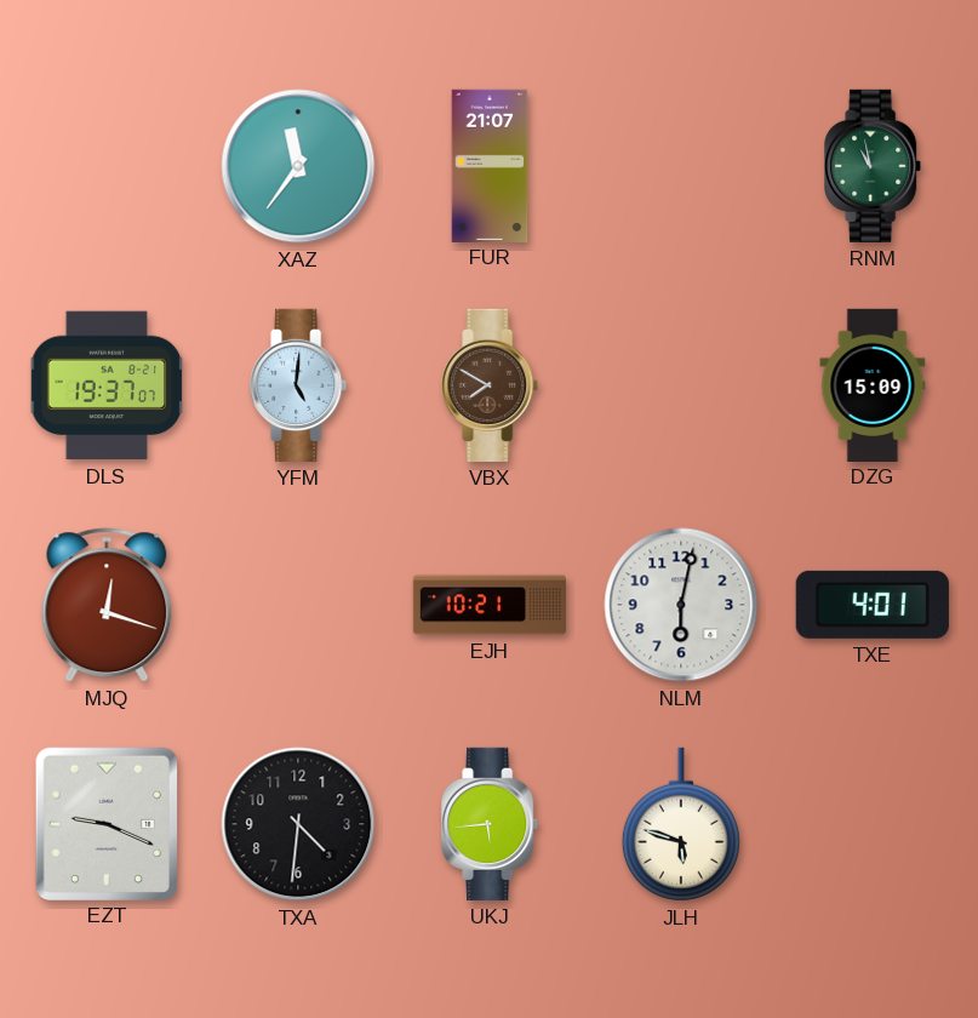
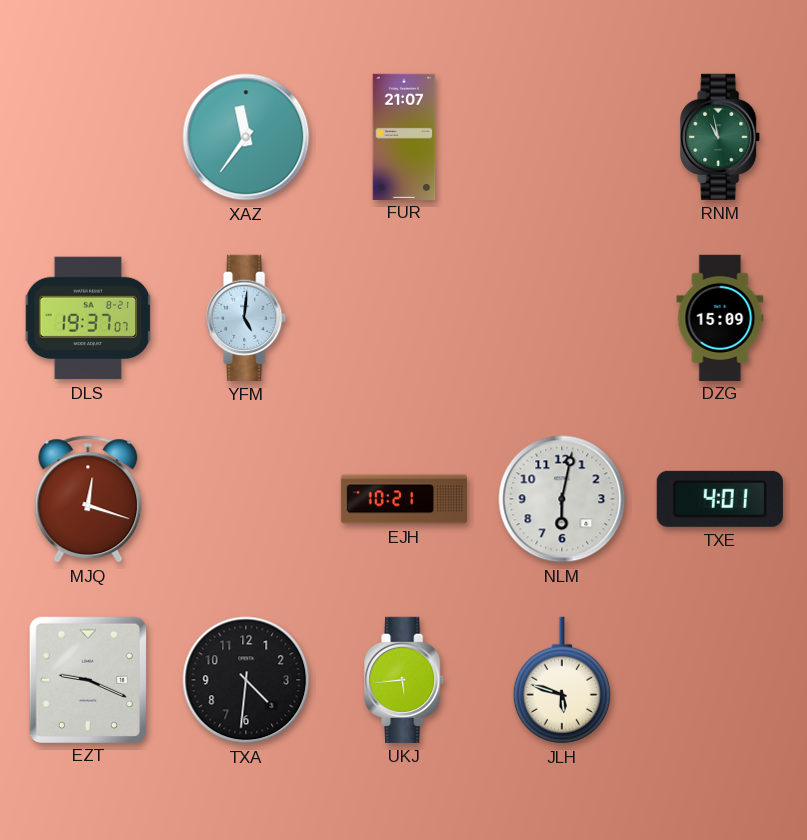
VBX: 7:50 -> none
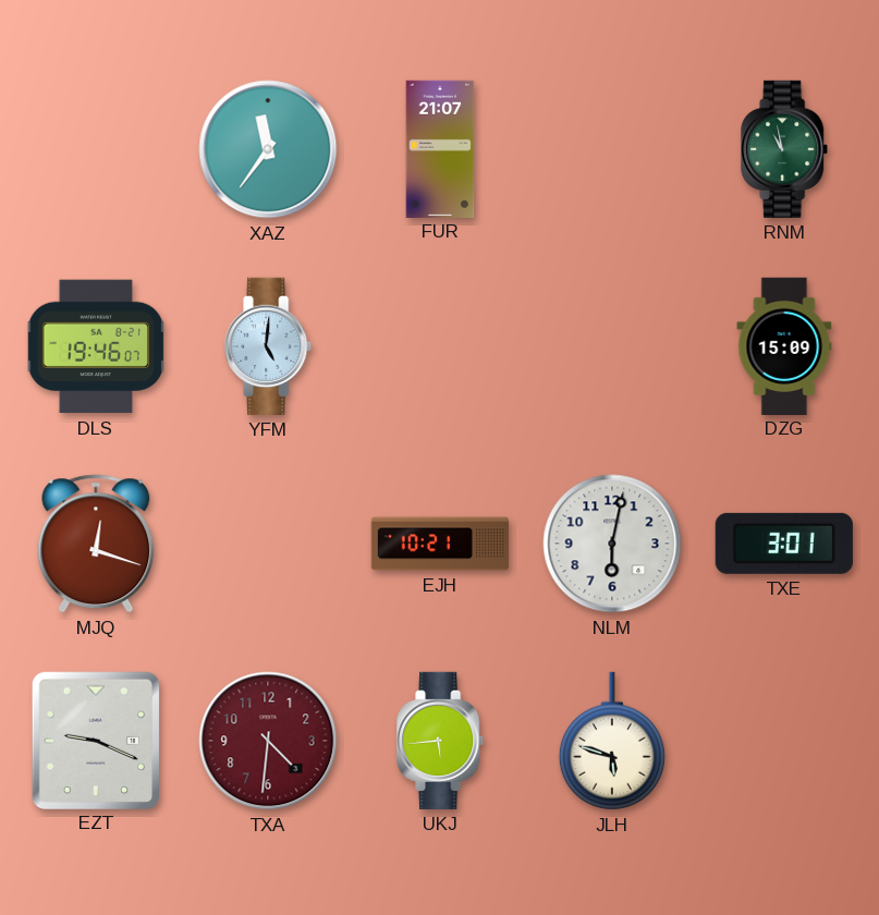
DLS: 19:37 -> 19:46
TXE: 4:01 -> 3:01
TXA dial: black -> burgundy
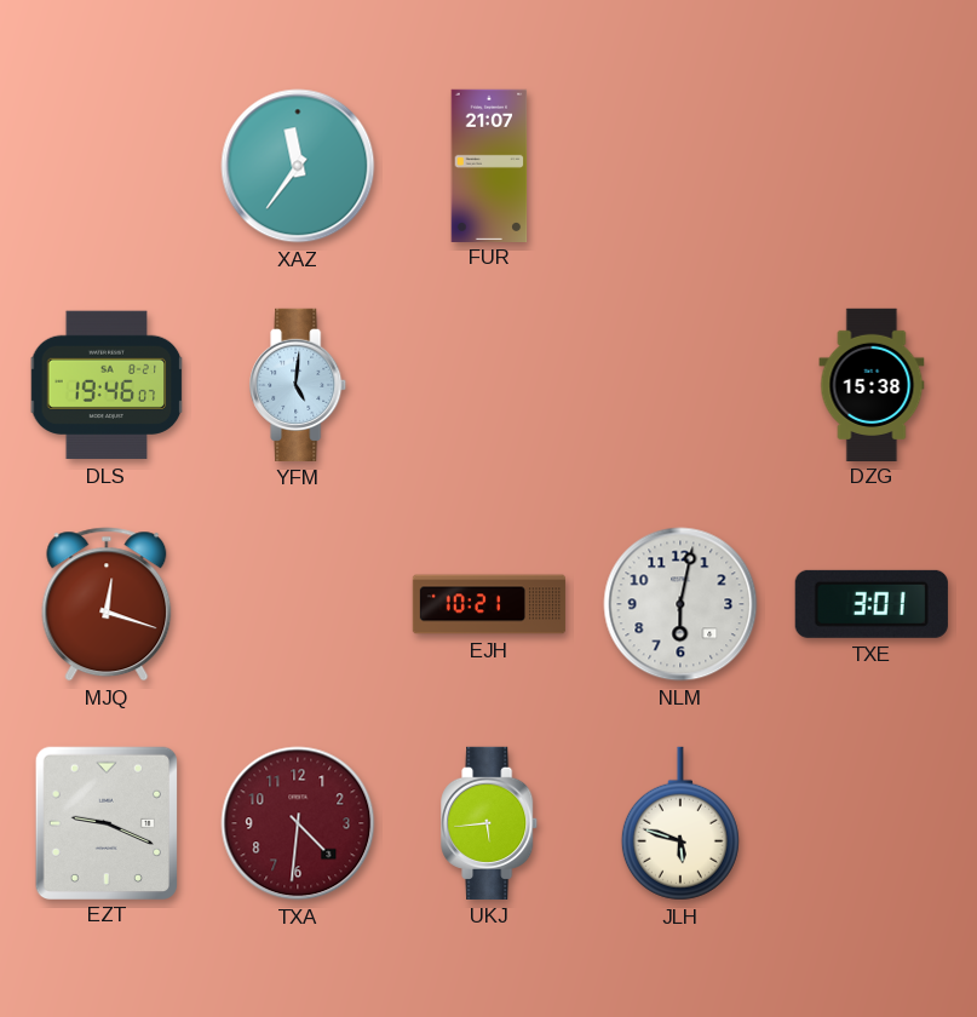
RNM: 10:58 -> none
DZG: 15:09 -> 15:38
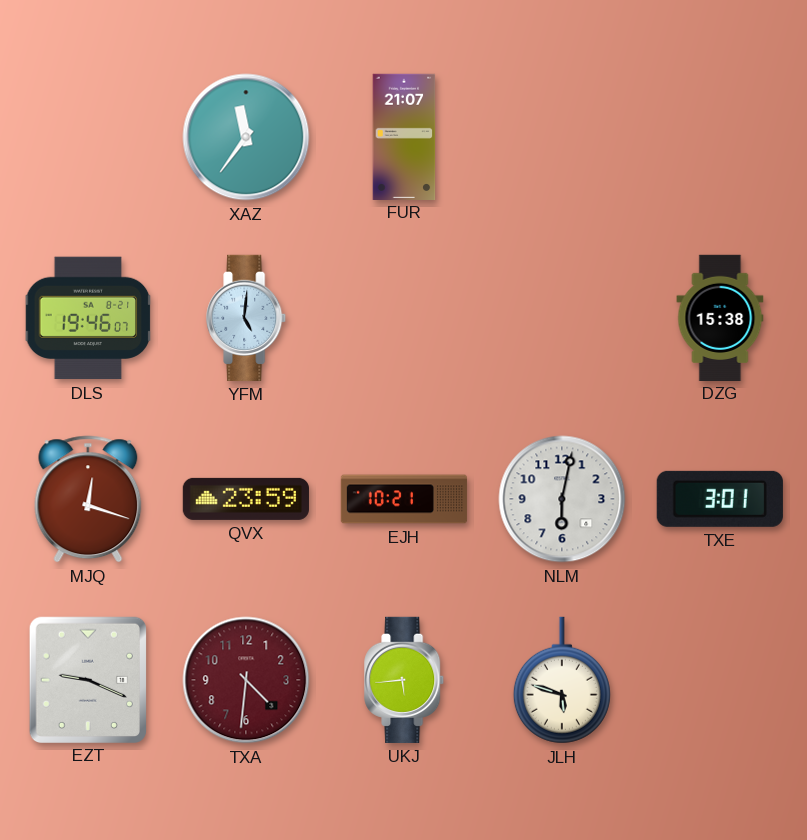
QVX: none -> 23:59
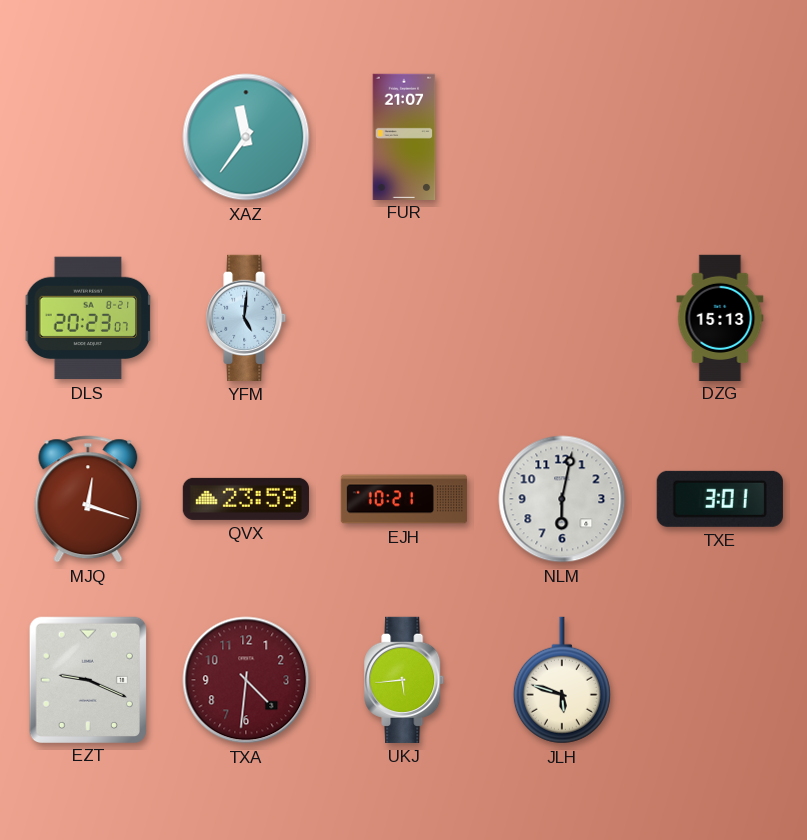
DLS: 19:46 -> 20:23
DZG: 15:38 -> 15:13
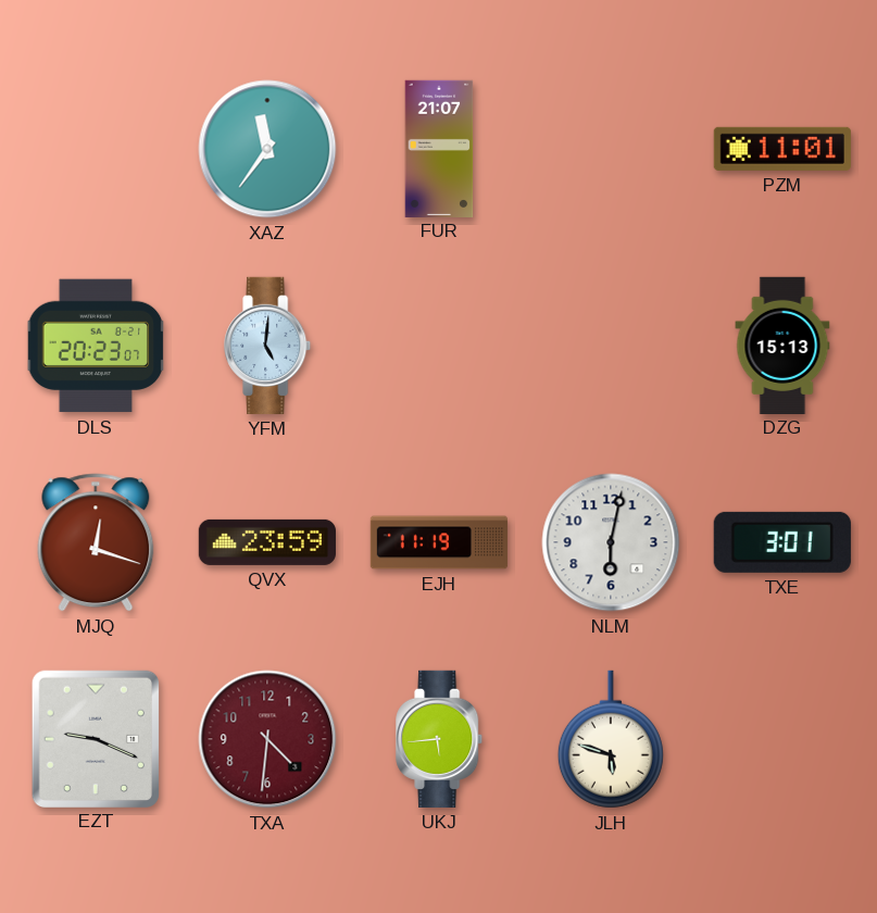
PZM: none -> 11:01
EJH: 10:21 -> 11:19
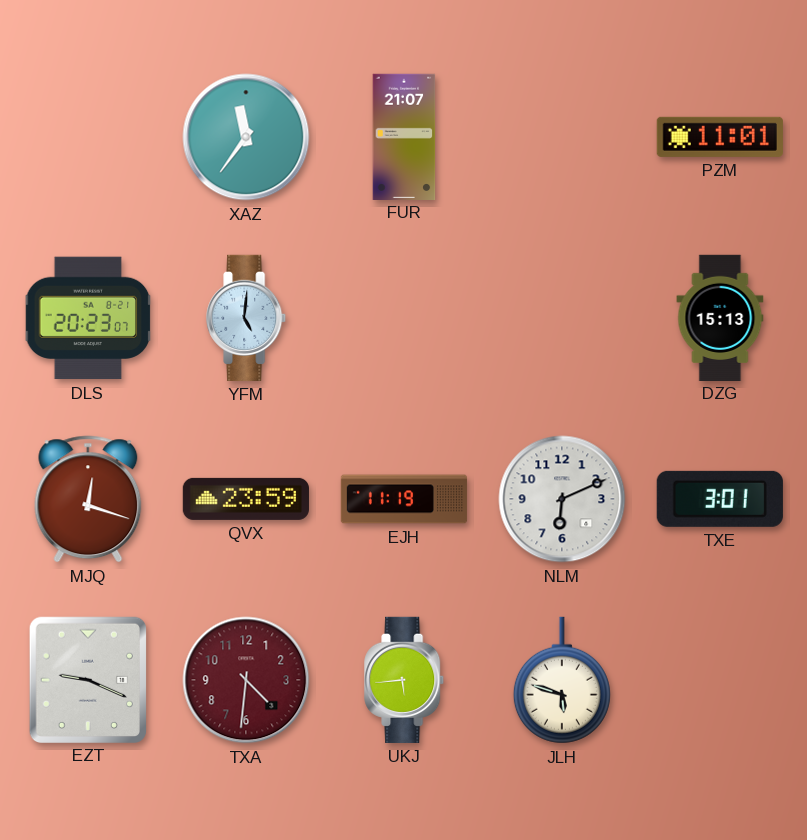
NLM: 6:02 -> 6:11
